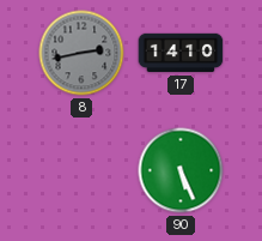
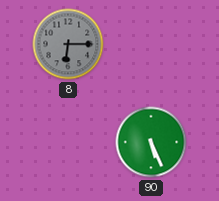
8: 2:43 -> 6:15
17: 14:10 -> none
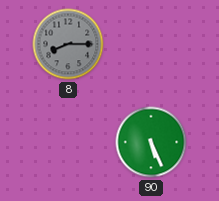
8: 6:15 -> 8:15
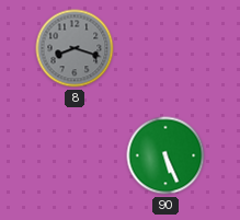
8: 8:15 -> 8:18
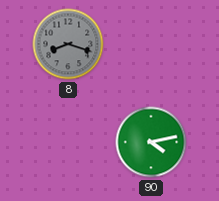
90: 5:26 -> 4:13
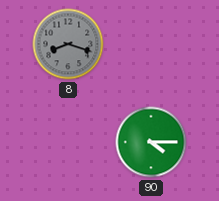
90: 4:13 -> 4:15
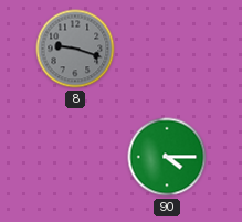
8: 8:18 -> 9:18
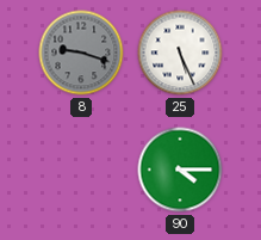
25: none -> 5:26
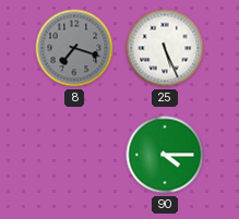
8: 9:18 -> 7:18
